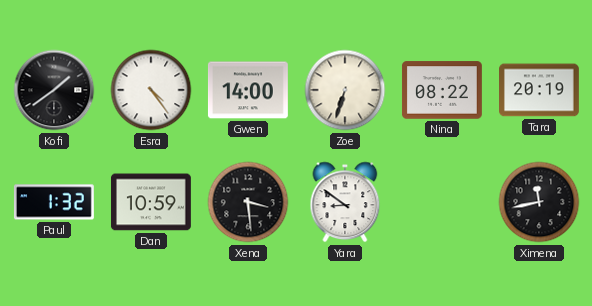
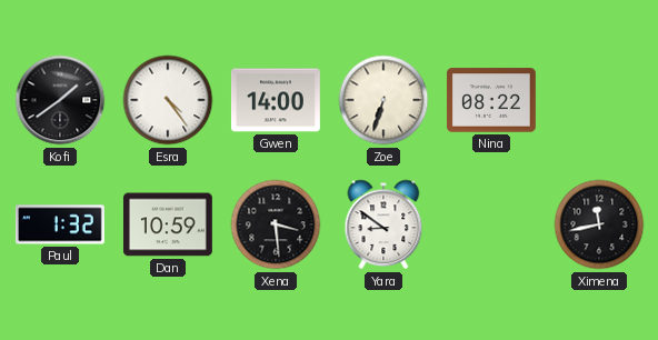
Tara: 20:19 -> none
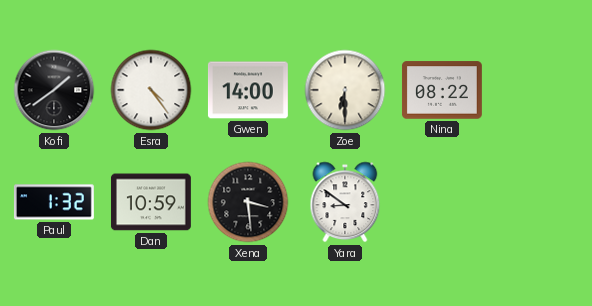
Zoe: 6:33 -> 6:30
Ximena: 11:43 -> none
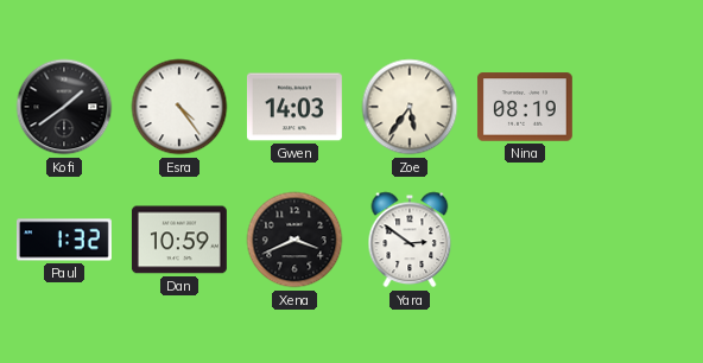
Gwen: 14:00 -> 14:03
Zoe: 6:30 -> 5:36
Nina: 08:22 -> 08:19
Xena: 3:29 -> 3:41
Yara: 8:51 -> 2:51
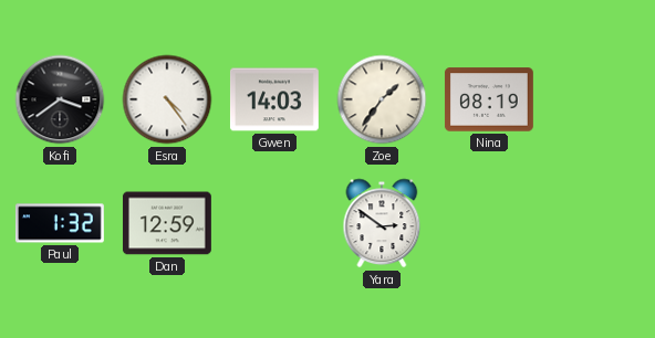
Kofi: 1:39 -> 3:39
Zoe: 5:36 -> 1:36
Dan: 10:59 -> 12:59
Xena: 3:41 -> none
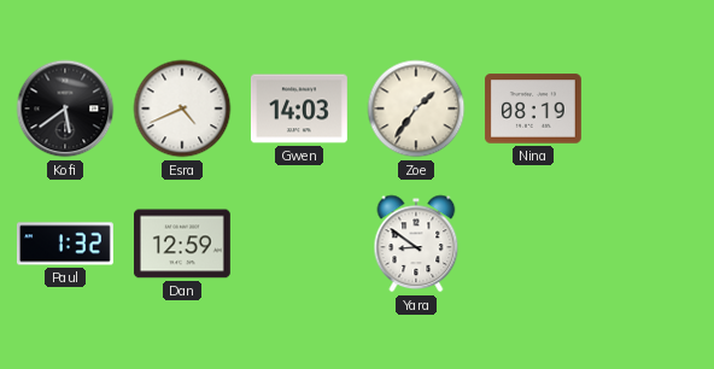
Kofi: 3:39 -> 5:39
Esra: 4:24 -> 4:41
Yara: 2:51 -> 8:51
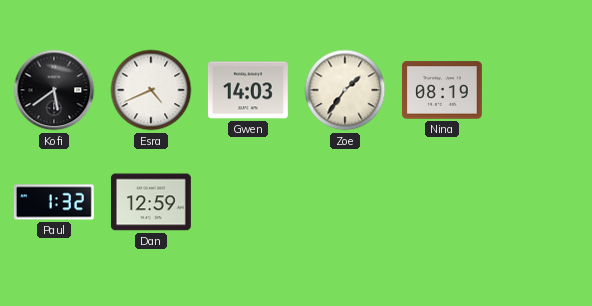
Yara: 8:51 -> none
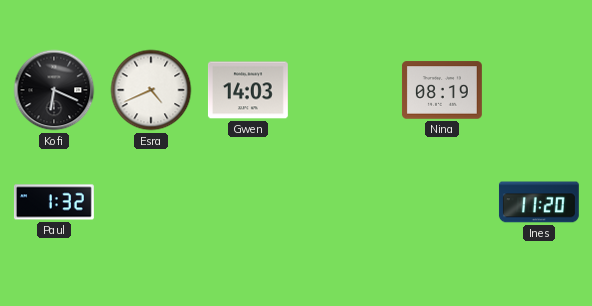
Kofi: 5:39 -> 6:19
Zoe: 1:36 -> none
Dan: 12:59 -> none
Ines: none -> 11:20
